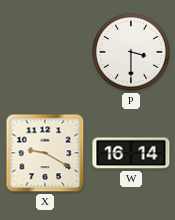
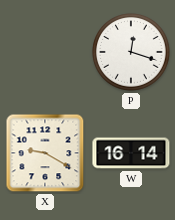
P: 3:30 -> 12:18
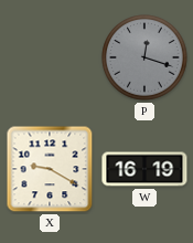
P dial: white -> grey
W: 16:14 -> 16:19
